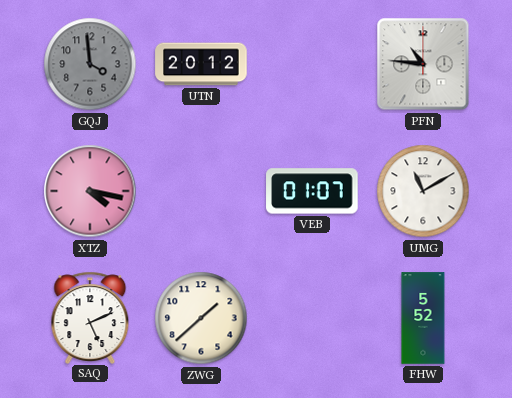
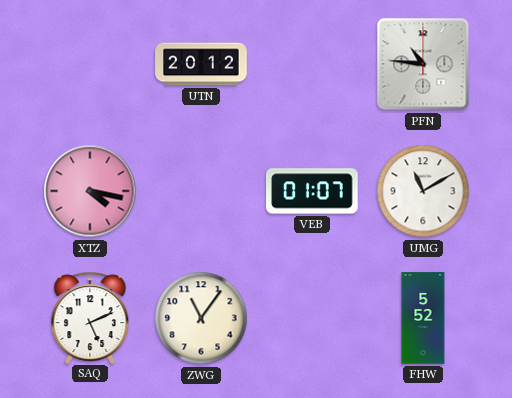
GQJ: 3:59 -> none
ZWG: 1:38 -> 11:06
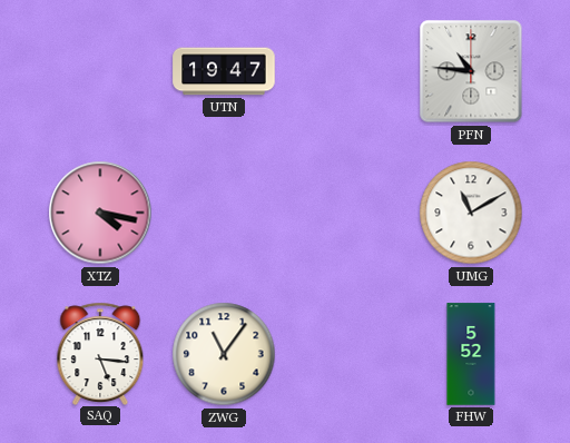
UTN: 20:12 -> 19:47
VEB: 01:07 -> none
SAQ: 5:11 -> 5:16
